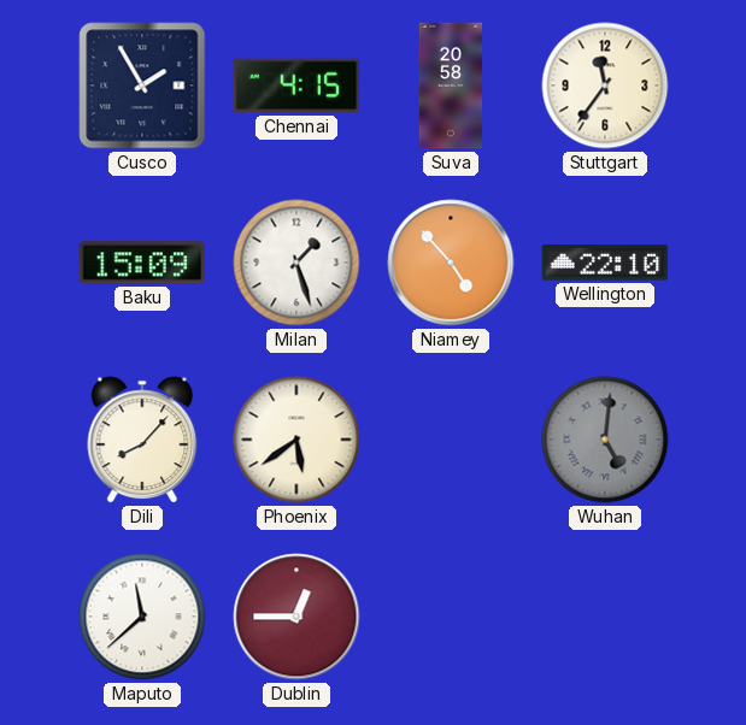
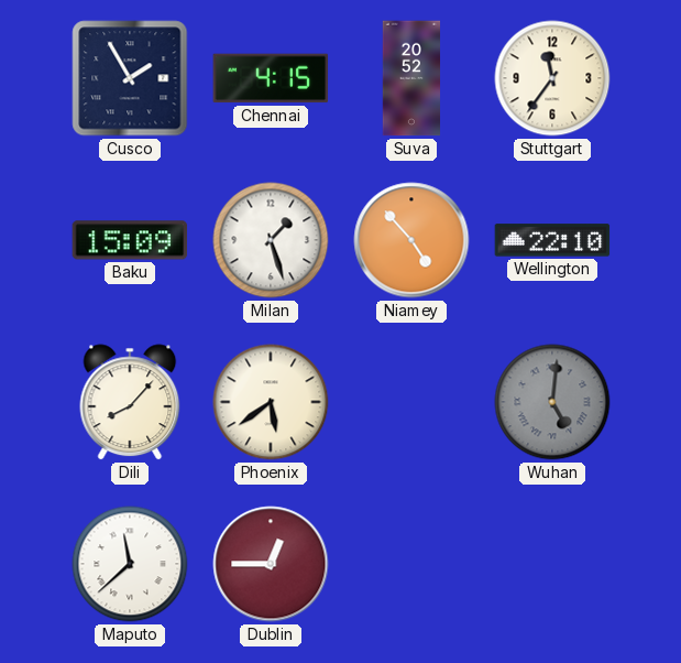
Suva: 20:58 -> 20:52
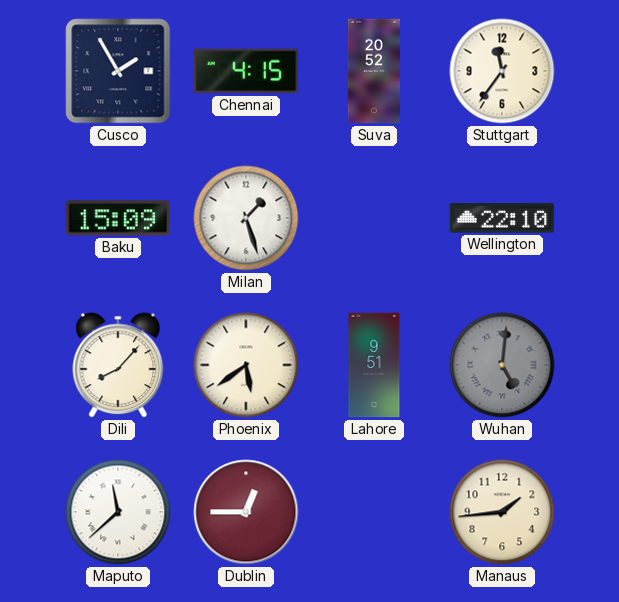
Niamey: 4:53 -> none
Lahore: none -> 9:51
Manaus: none -> 1:44
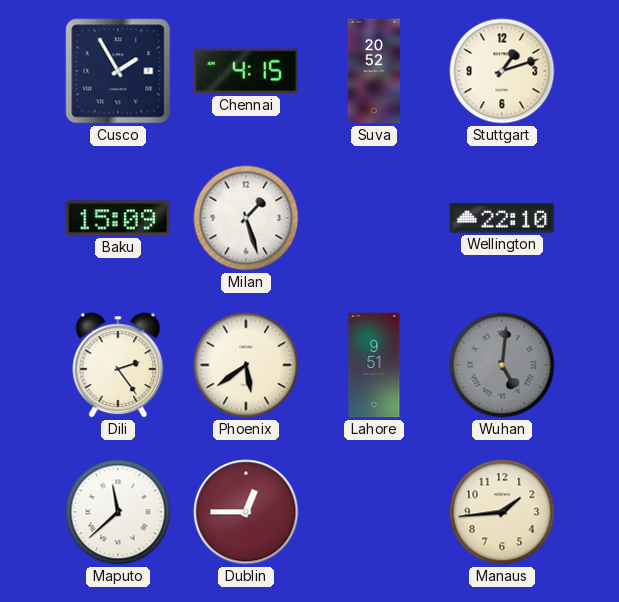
Stuttgart: 11:36 -> 1:12
Dili: 8:07 -> 2:24
